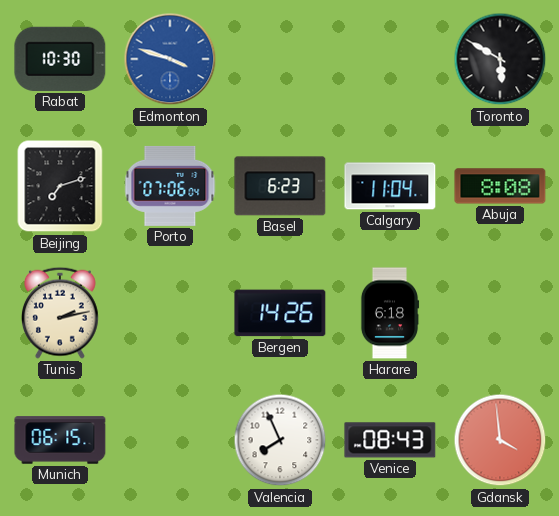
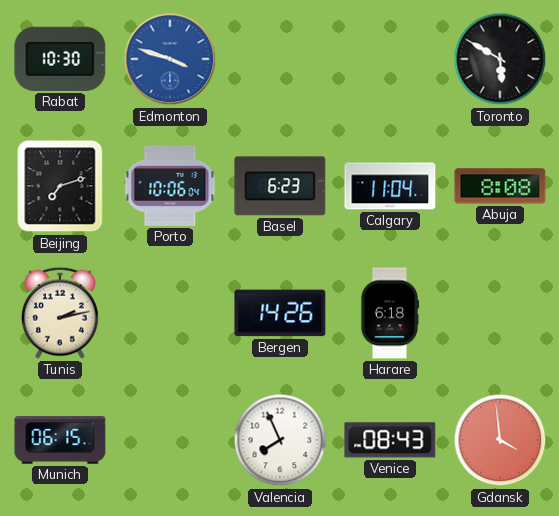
Porto: 07:06 -> 10:06
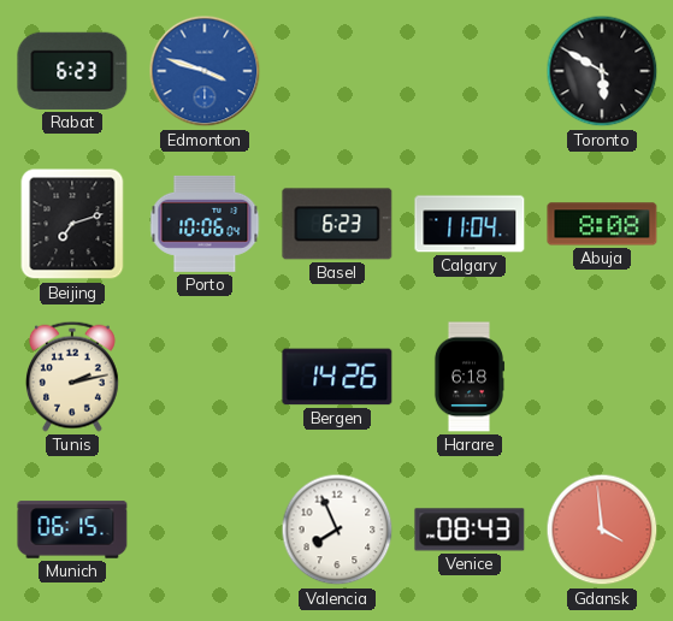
Rabat: 10:30 -> 6:23
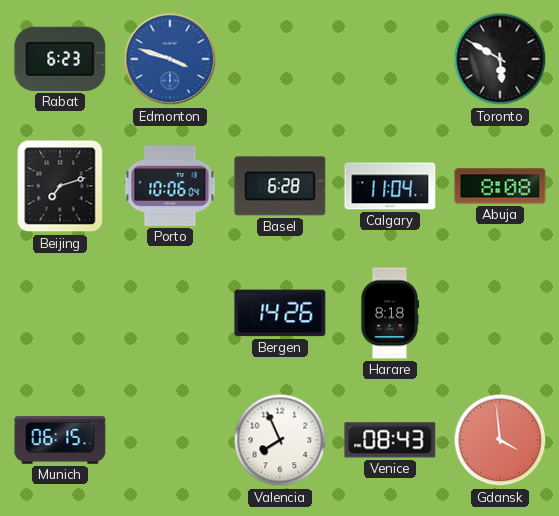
Basel: 6:23 -> 6:28
Tunis: 2:13 -> none
Harare: 6:18 -> 8:18
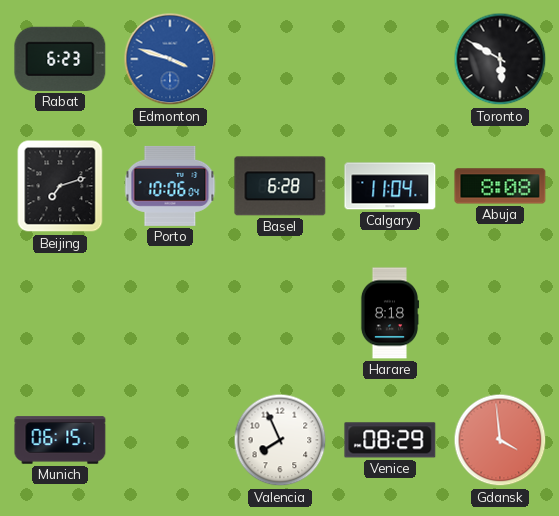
Bergen: 14:26 -> none
Venice: 08:43 -> 08:29
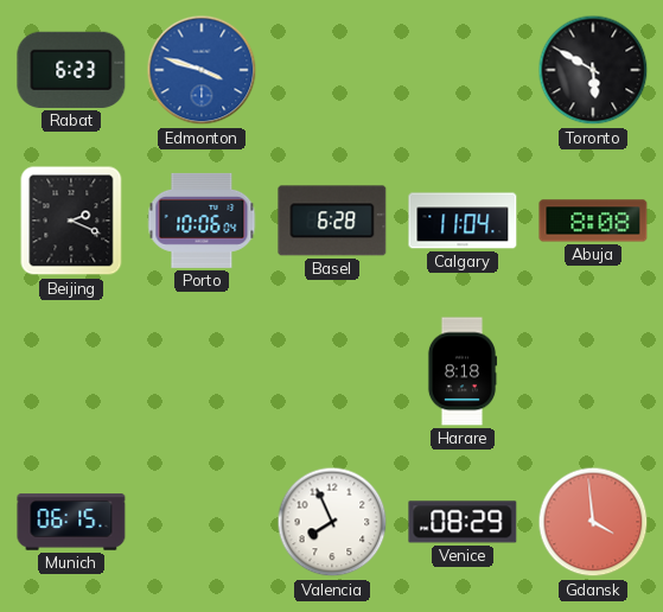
Beijing: 7:12 -> 2:19
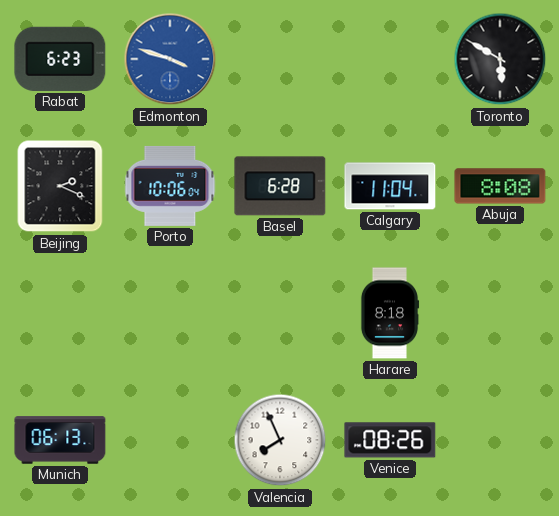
Munich: 06:15 -> 06:13
Venice: 08:29 -> 08:26
Gdansk: 3:59 -> none
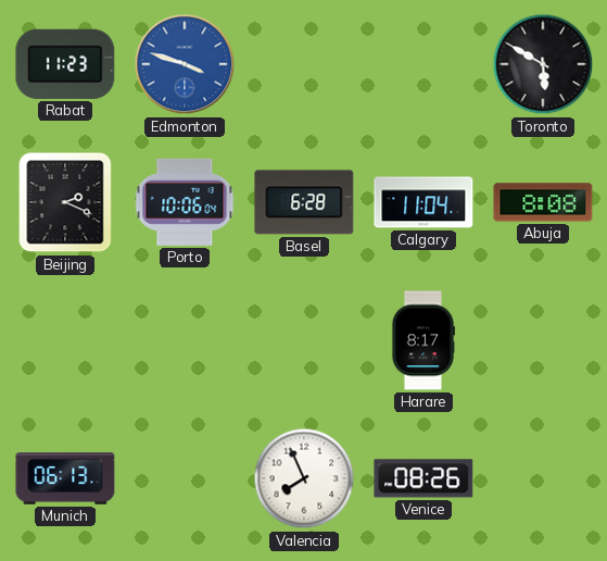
Rabat: 6:23 -> 11:23
Harare: 8:18 -> 8:17
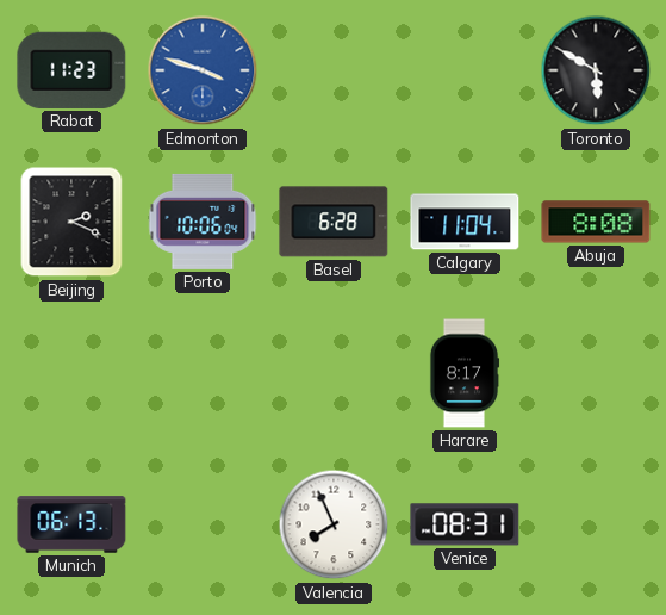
Venice: 08:26 -> 08:31
